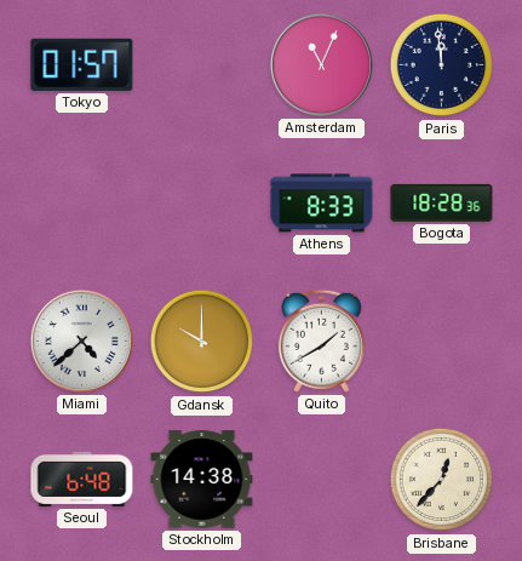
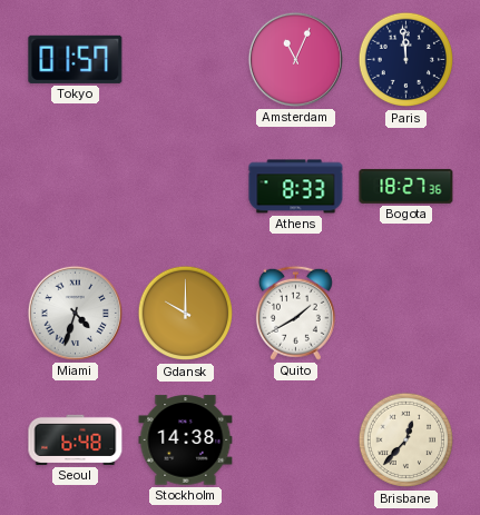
Bogota: 18:28 -> 18:27
Miami: 4:38 -> 4:33
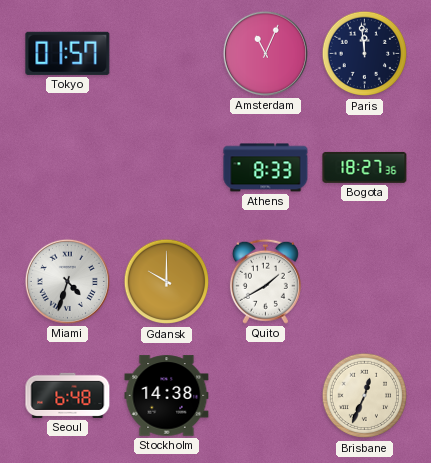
Brisbane: 12:37 -> 12:34
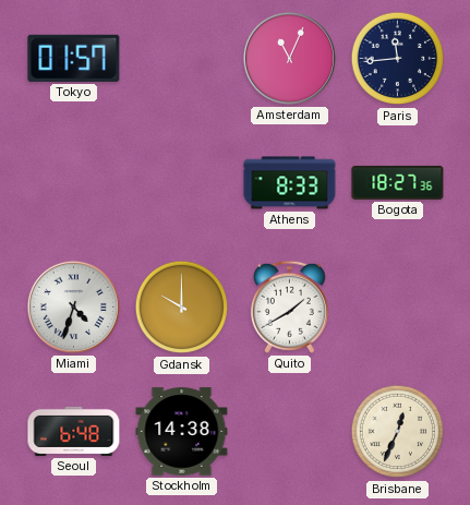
Paris: 11:59 -> 11:44
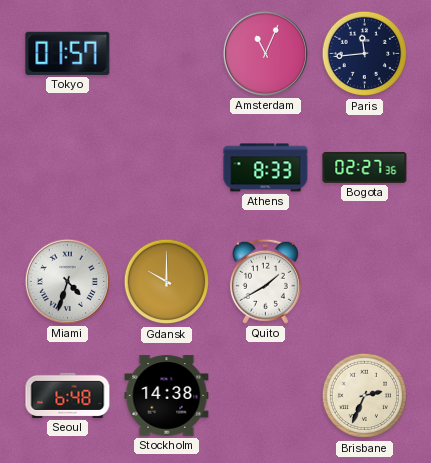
Bogota: 18:27 -> 02:27
Brisbane: 12:34 -> 2:34
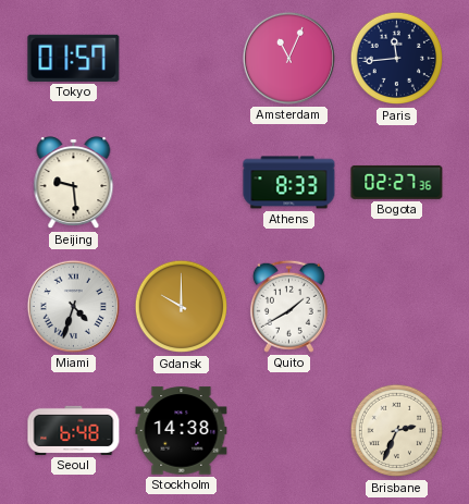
Beijing: none -> 9:29
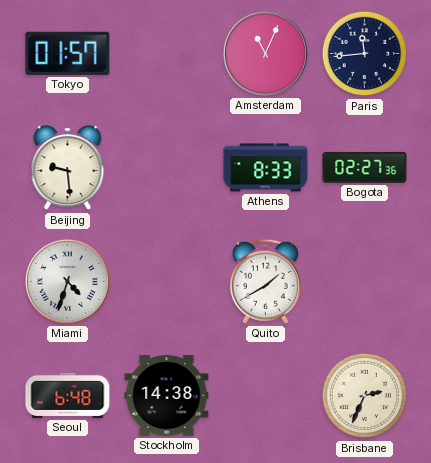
Gdansk: 10:00 -> none
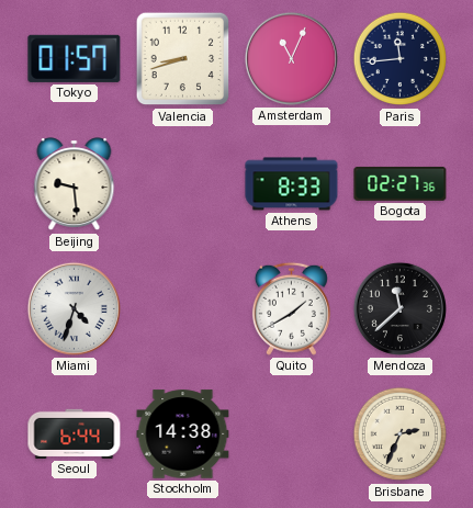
Valencia: none -> 8:42
Mendoza: none -> 11:38
Seoul: 6:48 -> 6:44
